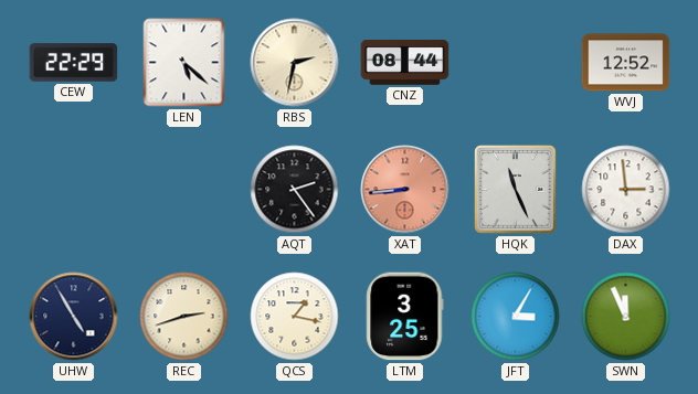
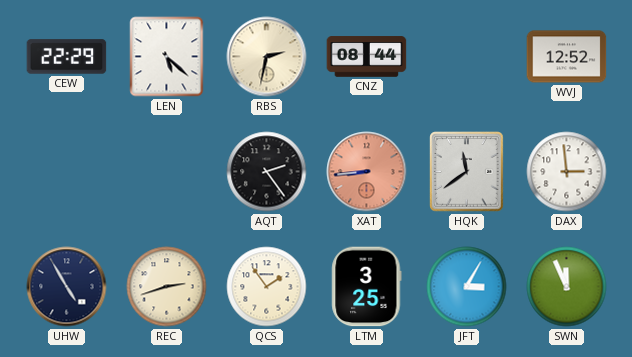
HQK: 11:26 -> 11:39
QCS: 1:17 -> 1:54
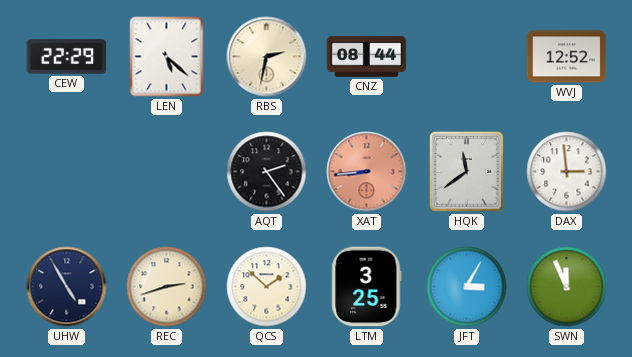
QCS: 1:54 -> 1:52
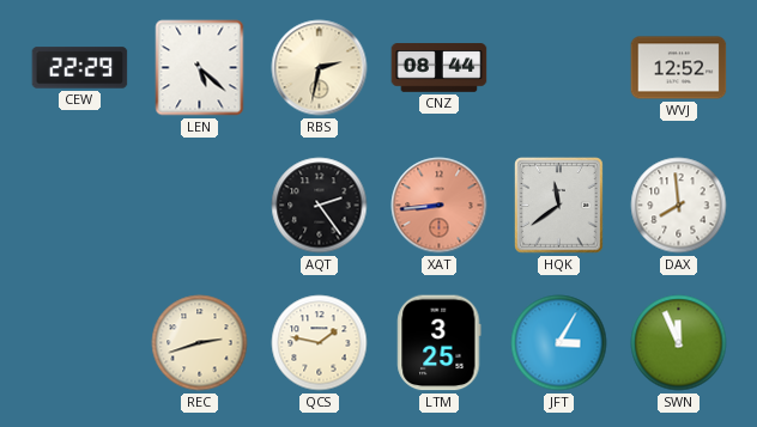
DAX: 2:59 -> 7:59
UHW: 4:55 -> none
QCS: 1:52 -> 1:47
